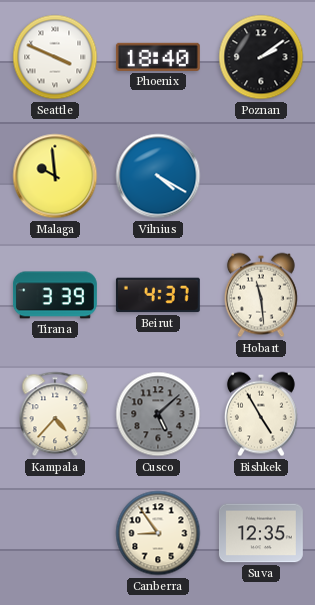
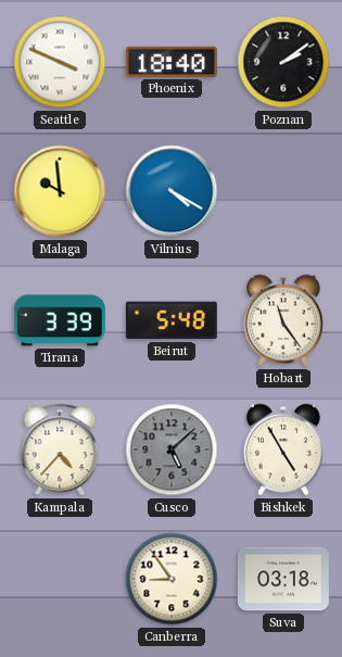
Beirut: 4:37 -> 5:48
Hobart: 11:29 -> 11:24
Suva: 12:35 -> 03:18
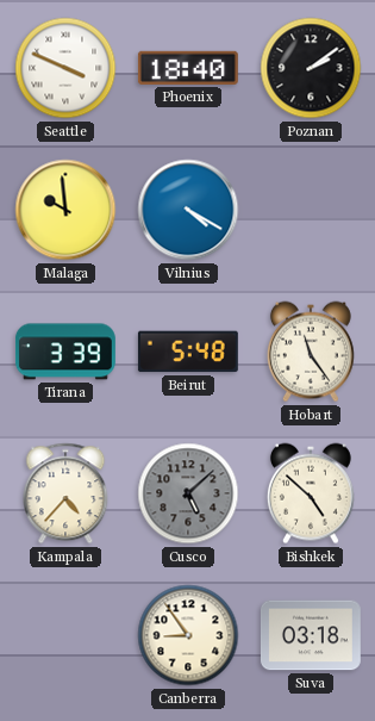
Bishkek: 4:55 -> 4:52
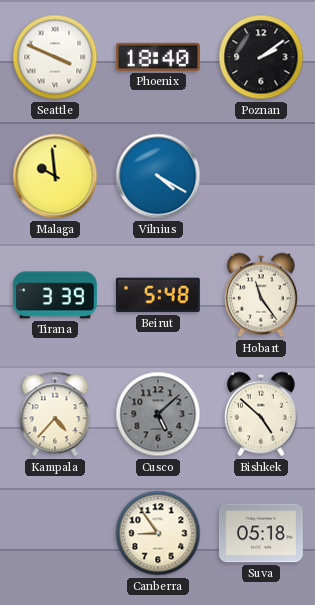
Suva: 03:18 -> 05:18
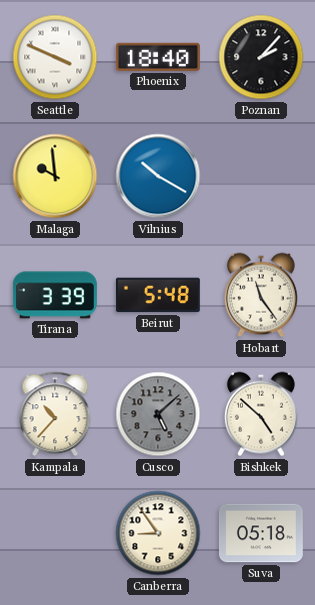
Poznan: 2:09 -> 2:07
Vilnius: 4:20 -> 10:20
Kampala: 4:37 -> 10:37
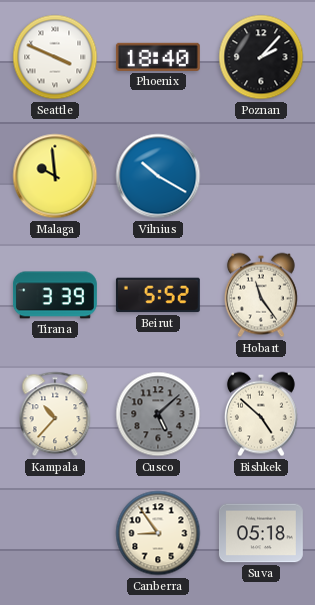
Beirut: 5:48 -> 5:52
